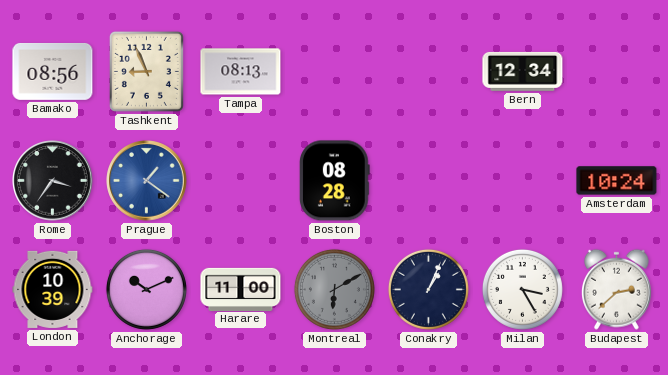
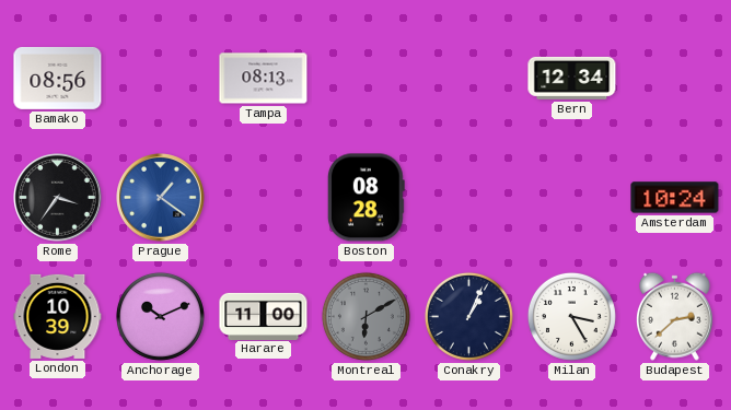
Tashkent: 8:56 -> none
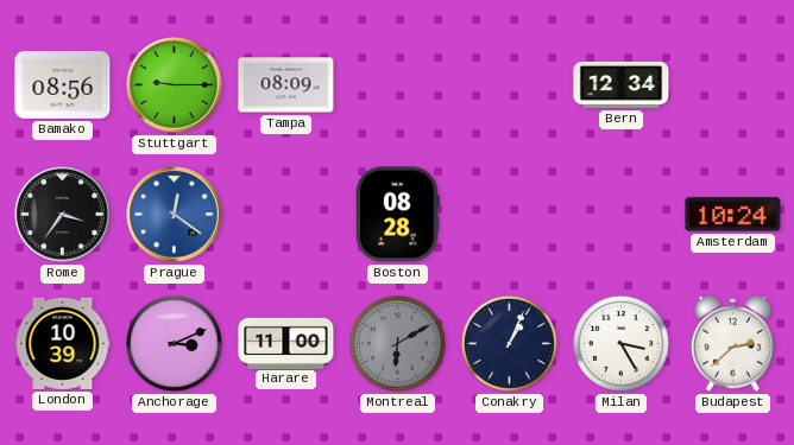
Stuttgart: none -> 9:15
Tampa: 08:13 -> 08:09
Prague: 1:21 -> 12:21
Anchorage: 10:11 -> 3:11
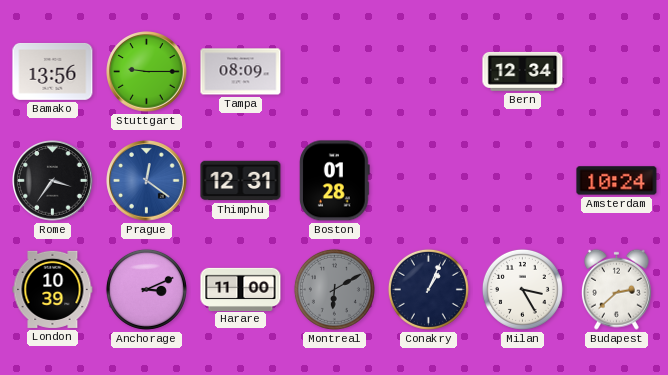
Bamako: 08:56 -> 13:56
Thimphu: none -> 12:31
Boston: 08:28 -> 01:28
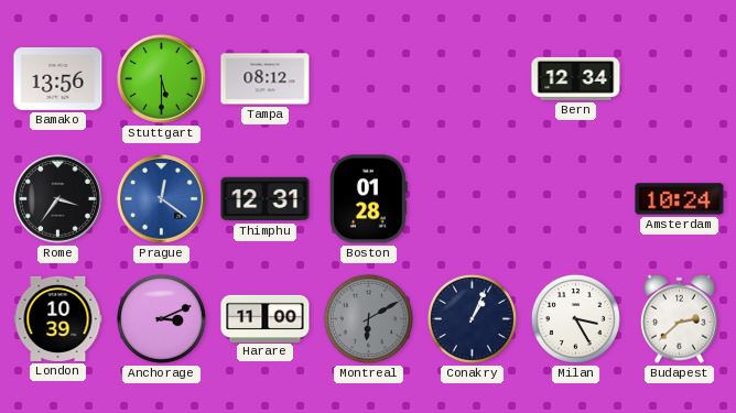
Stuttgart: 9:15 -> 5:30
Tampa: 08:09 -> 08:12
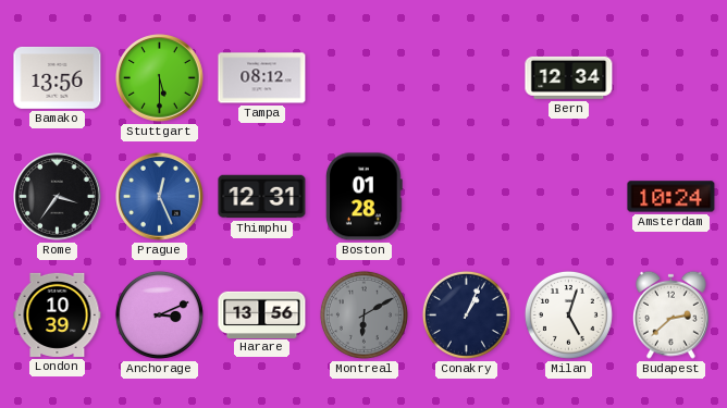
Prague: 12:21 -> 12:26
Harare: 11:00 -> 13:56
Milan: 3:25 -> 5:03
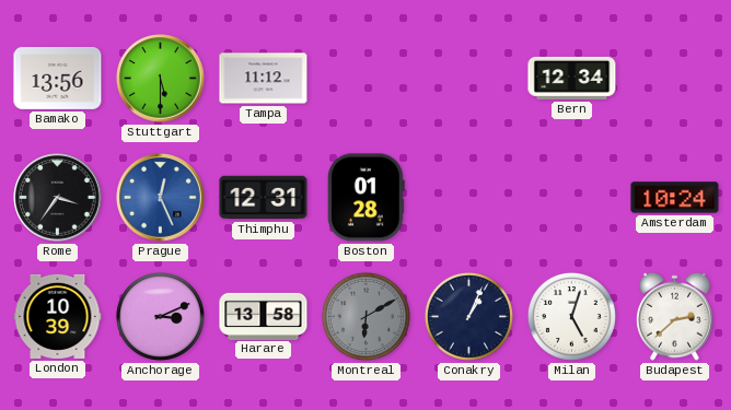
Tampa: 08:12 -> 11:12
Harare: 13:56 -> 13:58
